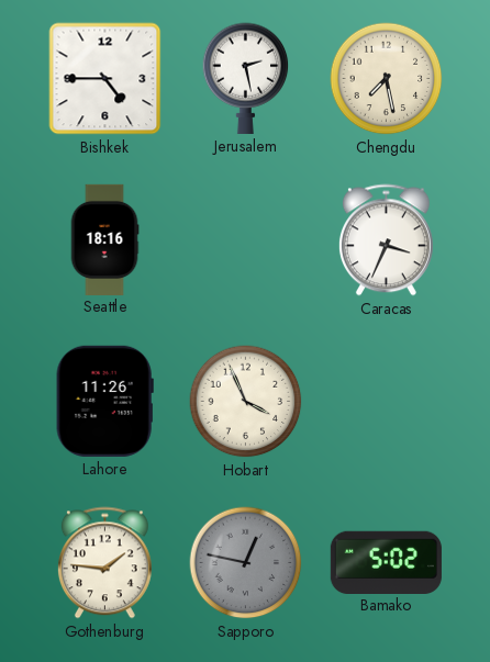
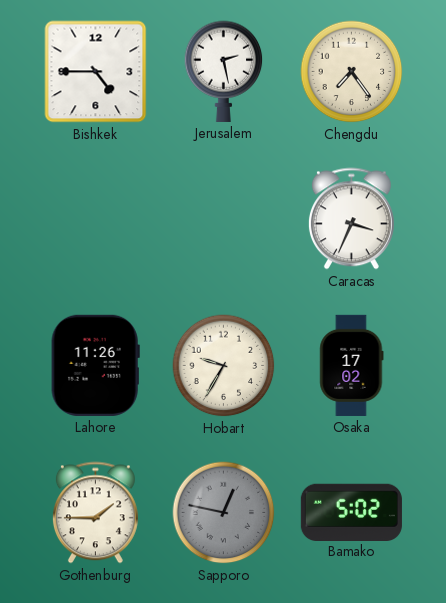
Chengdu: 7:28 -> 7:24
Seattle: 18:16 -> none
Hobart: 3:56 -> 9:35
Osaka: none -> 17:02
Gothenburg: 1:46 -> 1:45
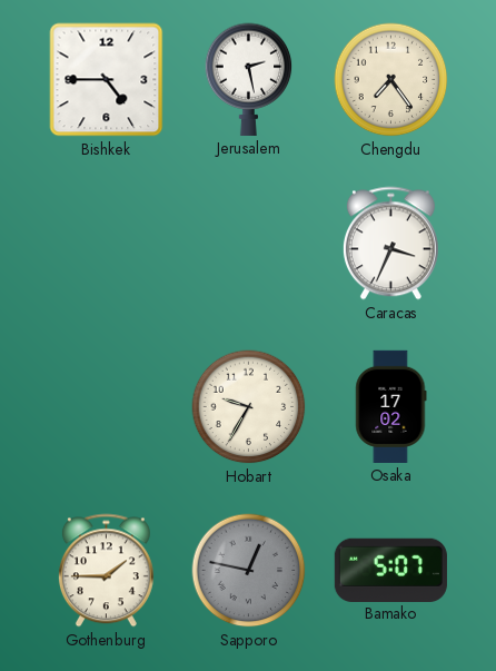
Lahore: 11:26 -> none
Bamako: 5:02 -> 5:07
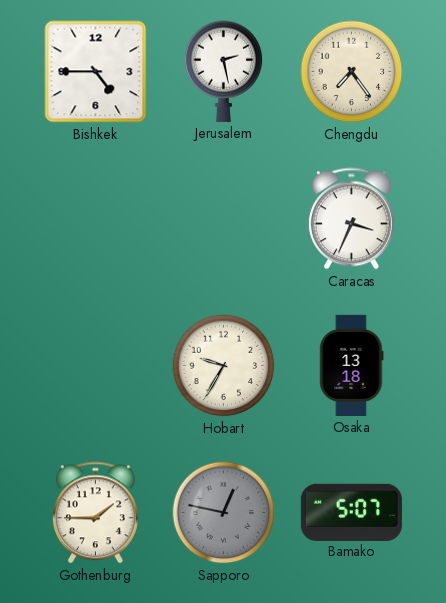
Osaka: 17:02 -> 13:18
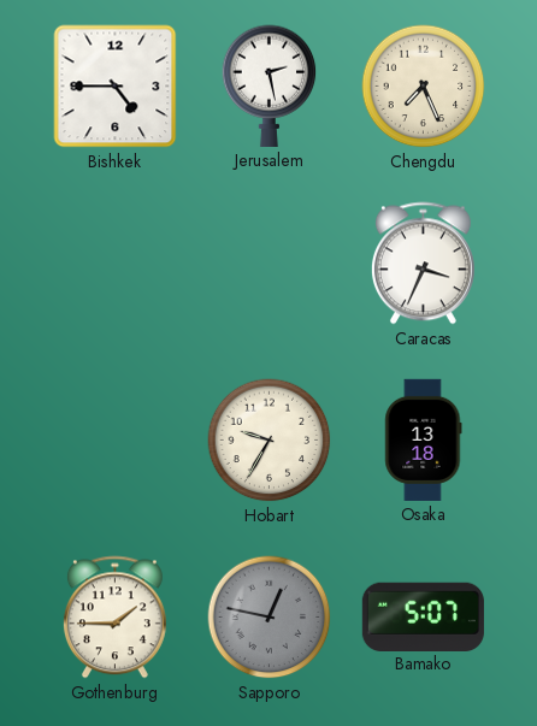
Chengdu: 7:24 -> 7:26
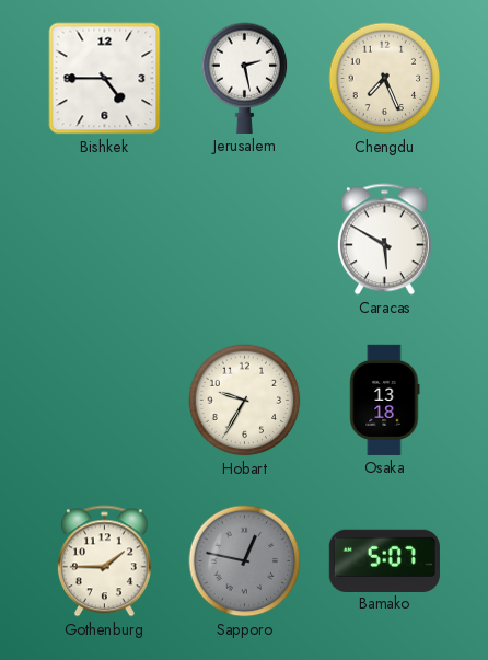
Caracas: 3:34 -> 5:50
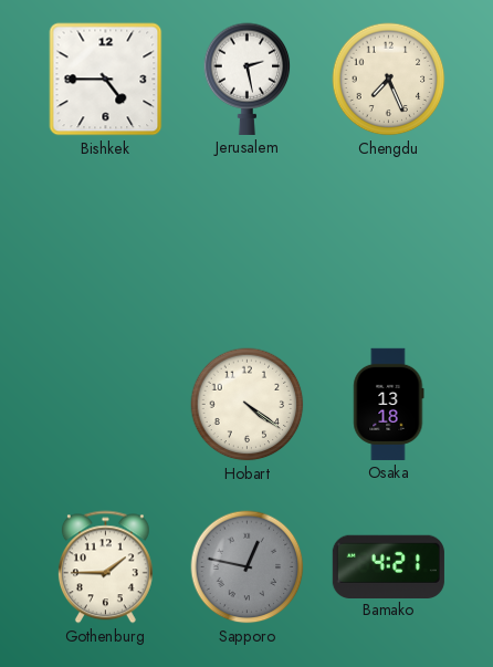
Caracas: 5:50 -> none
Hobart: 9:35 -> 4:21
Bamako: 5:07 -> 4:21
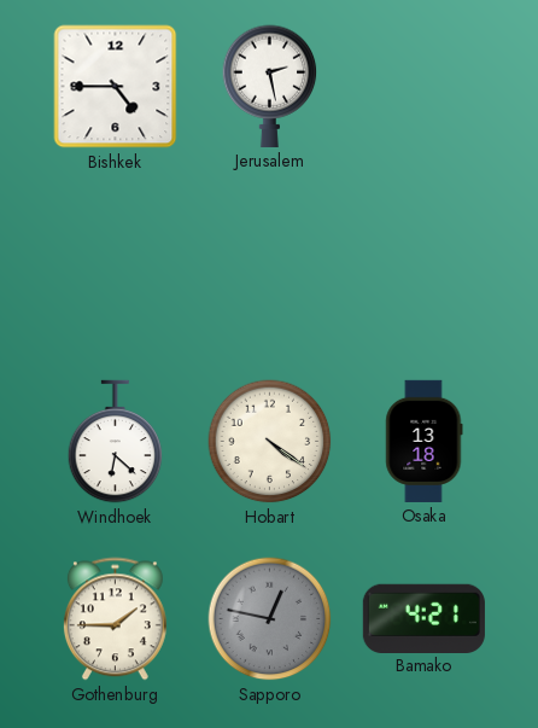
Chengdu: 7:26 -> none
Windhoek: none -> 6:22
